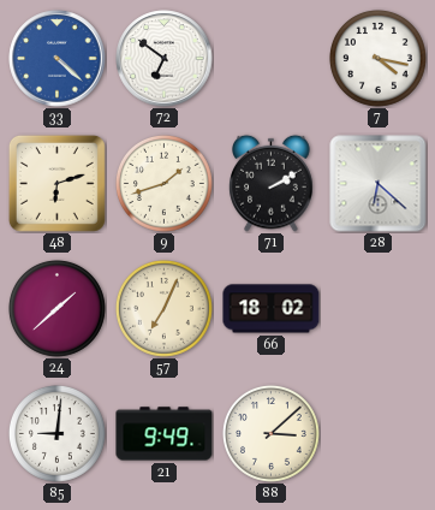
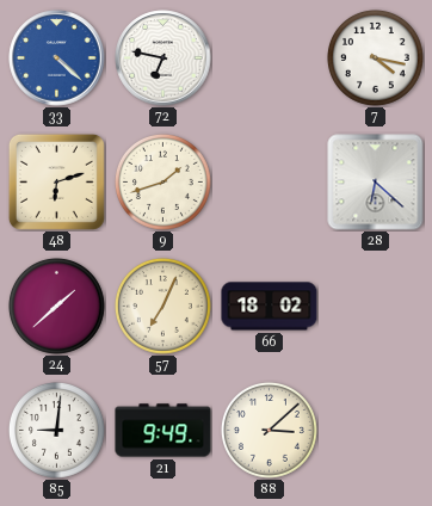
72: 6:51 -> 6:47
71: 2:10 -> none
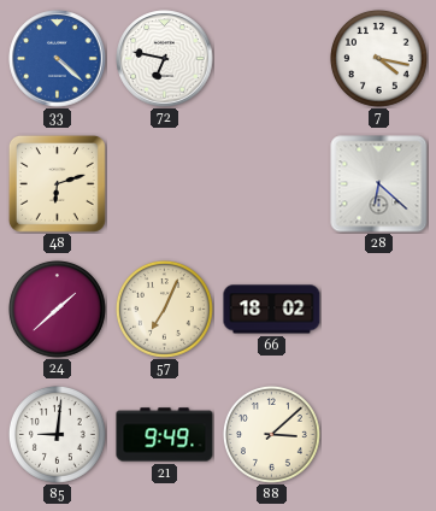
9: 1:42 -> none
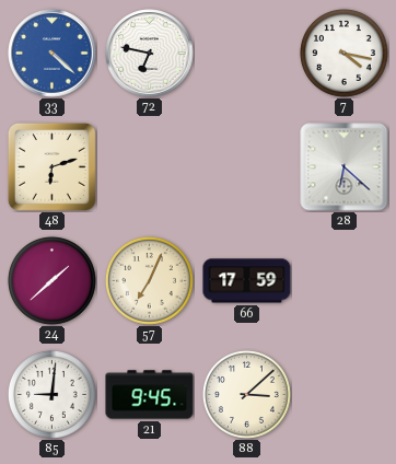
66: 18:02 -> 17:59
21: 9:49 -> 9:45
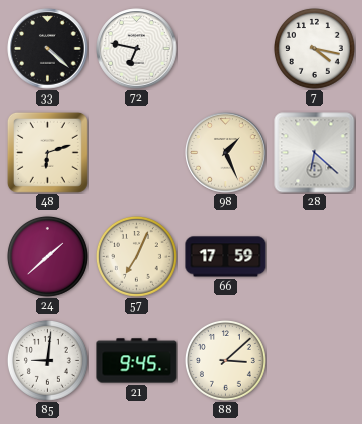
33 dial: blue -> black
98: none -> 1:26
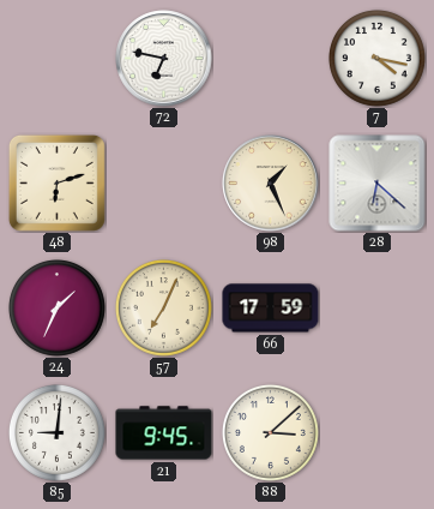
33: 4:22 -> none
24: 1:38 -> 1:34
